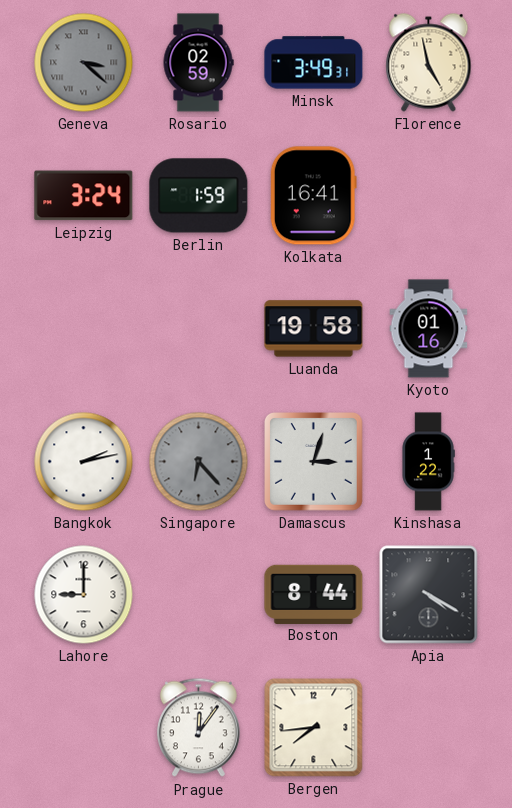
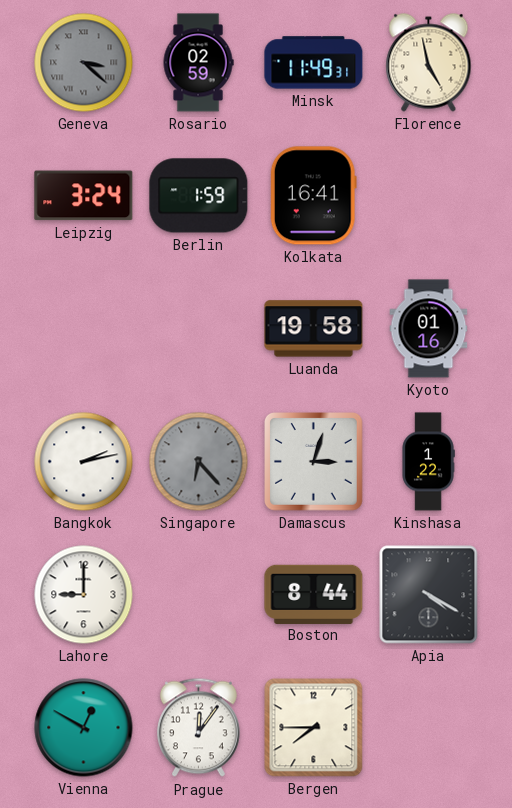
Minsk: 3:49 -> 11:49
Vienna: none -> 12:50
Bergen: 7:44 -> 7:45
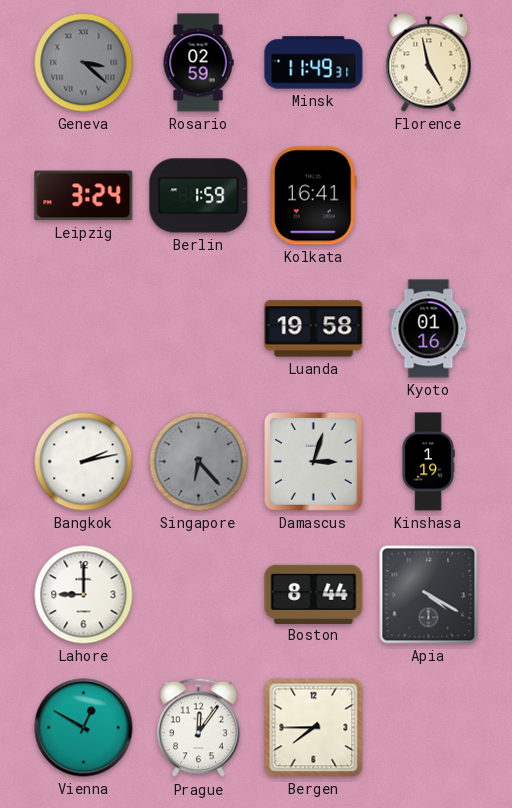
Kinshasa: 1:22 -> 1:19
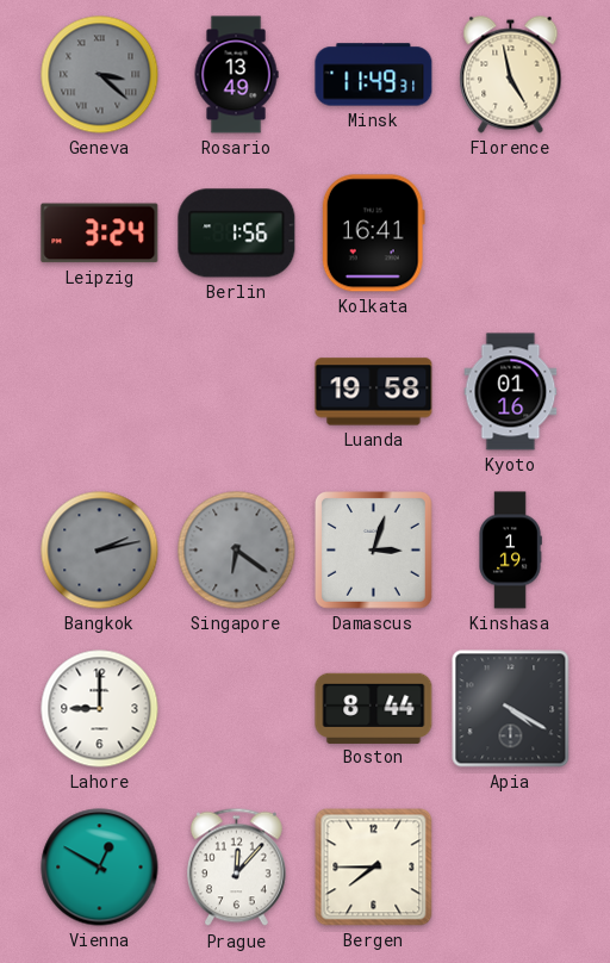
Rosario: 02:59 -> 13:49
Berlin: 1:59 -> 1:56
Bangkok dial: white -> grey
Singapore: 6:23 -> 6:21
Prague: 12:06 -> 12:07
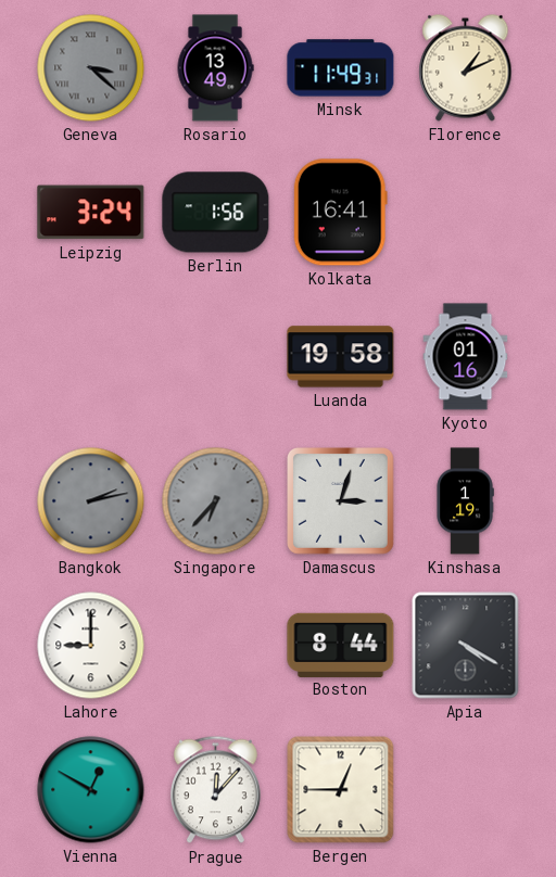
Florence: 4:58 -> 1:11
Singapore: 6:21 -> 6:37
Bergen: 7:45 -> 12:45
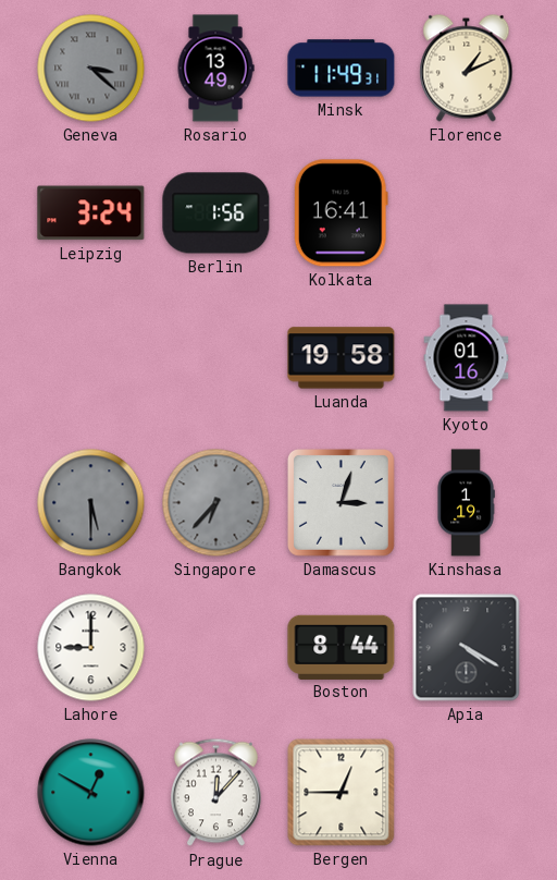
Bangkok: 2:13 -> 5:30
